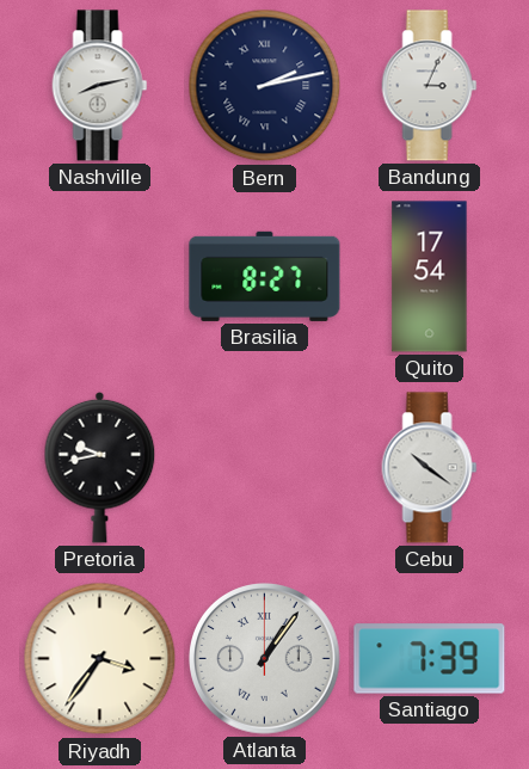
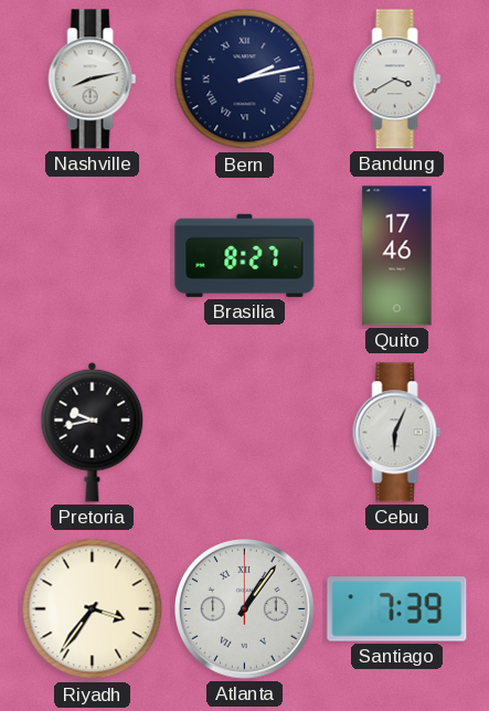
Bandung: 3:04 -> 3:40
Quito: 17:54 -> 17:46
Cebu: 10:21 -> 6:04
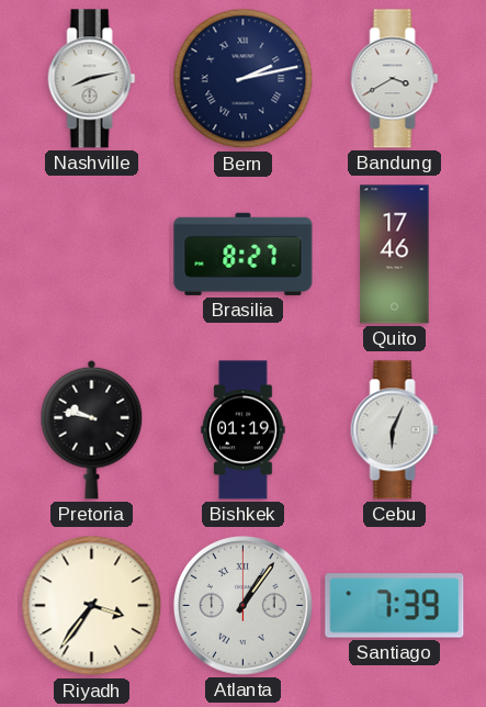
Pretoria: 9:43 -> 9:47
Bishkek: none -> 01:19
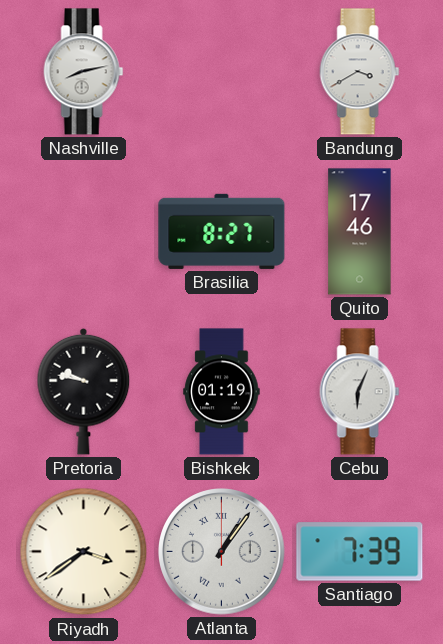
Bern: 2:13 -> none
Riyadh: 3:36 -> 3:39
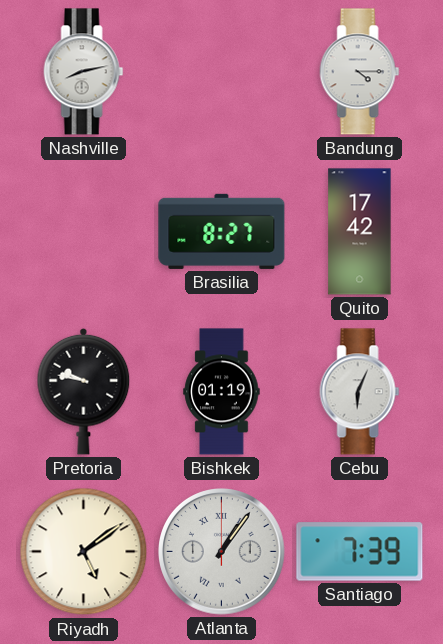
Bandung: 3:40 -> 4:15
Quito: 17:46 -> 17:42
Riyadh: 3:39 -> 5:09
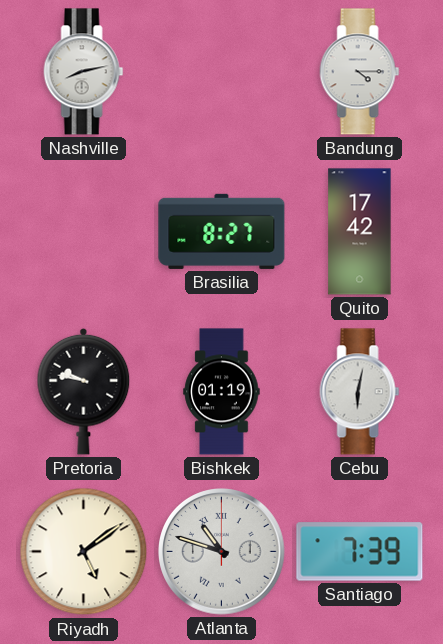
Cebu: 6:04 -> 6:02
Atlanta: 1:06 -> 10:48
